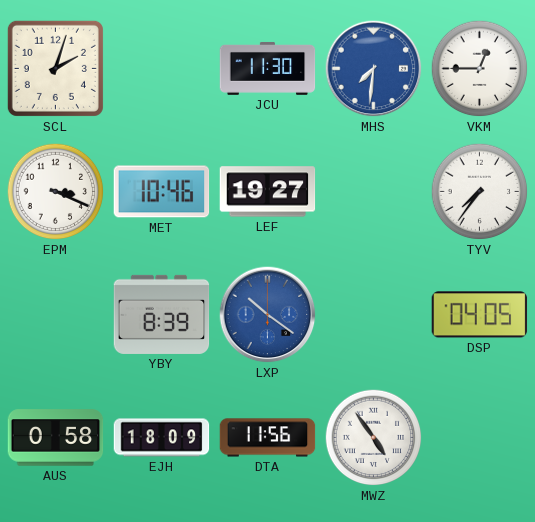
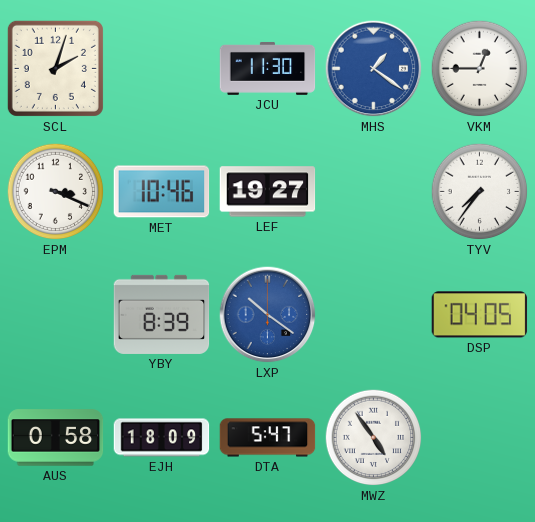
MHS: 7:31 -> 1:21
DTA: 11:56 -> 5:47
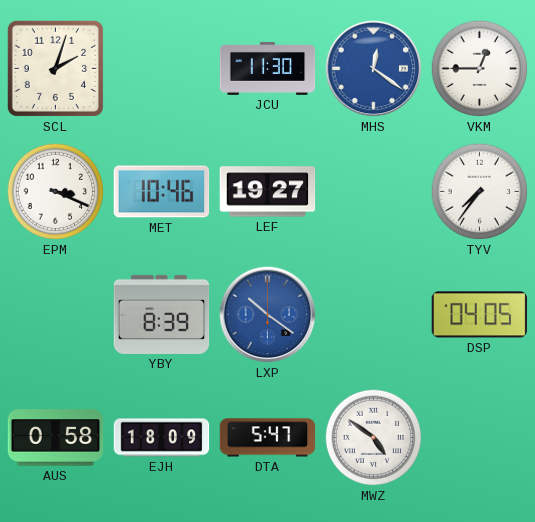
MHS: 1:21 -> 12:21
MWZ: 4:54 -> 4:51
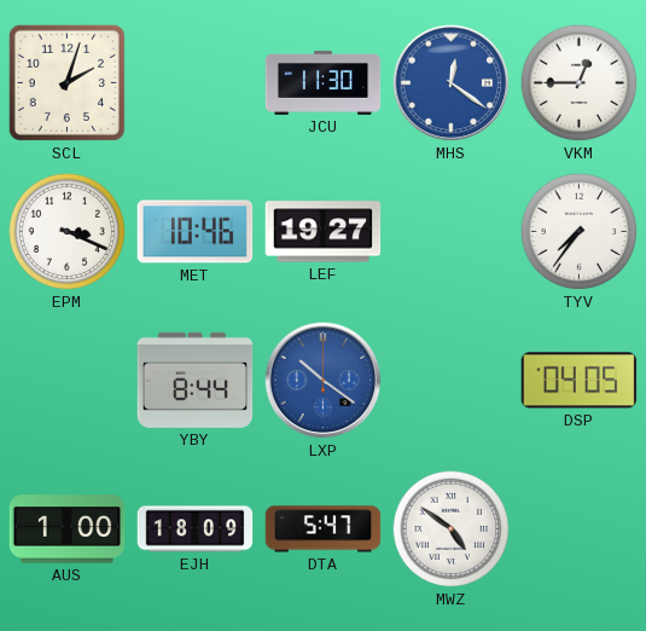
YBY: 8:39 -> 8:44
AUS: 0:58 -> 1:00
